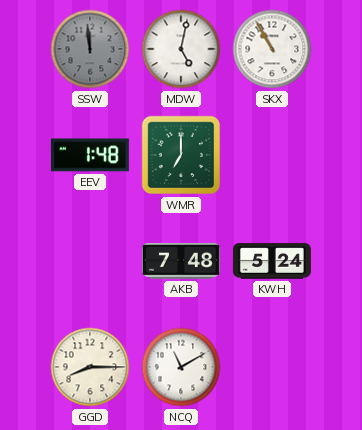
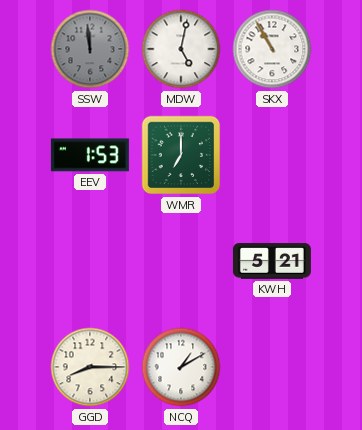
EEV: 1:48 -> 1:53
AKB: 7:48 -> none
KWH: 5:24 -> 5:21
NCQ: 11:10 -> 1:10
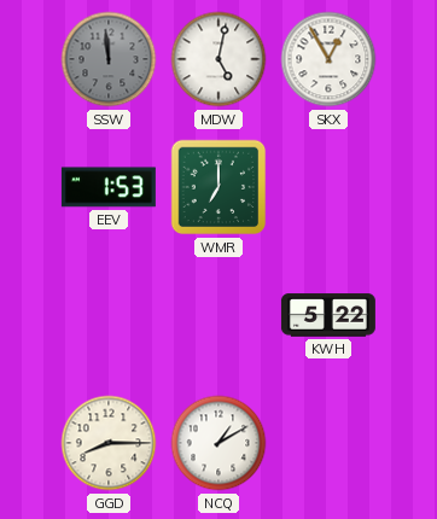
SKX: 10:55 -> 12:55
KWH: 5:21 -> 5:22
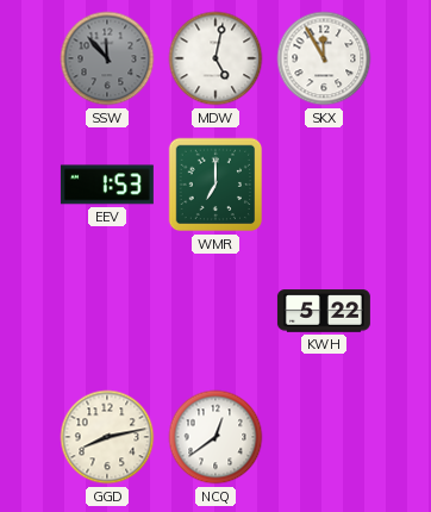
SSW: 11:59 -> 11:53
SKX: 12:55 -> 11:55
GGD: 8:15 -> 8:13
NCQ: 1:10 -> 12:39
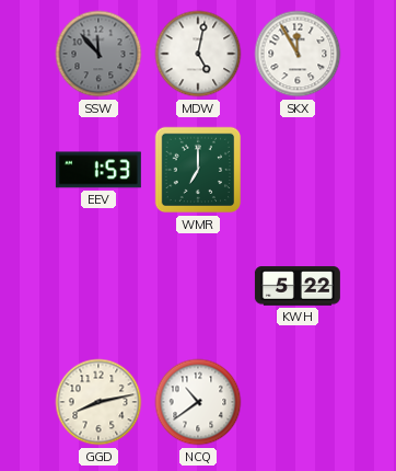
NCQ: 12:39 -> 10:39
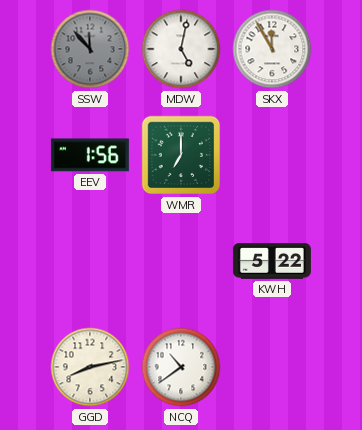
EEV: 1:53 -> 1:56
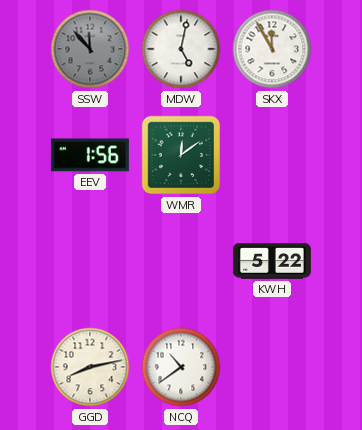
WMR: 7:00 -> 12:09
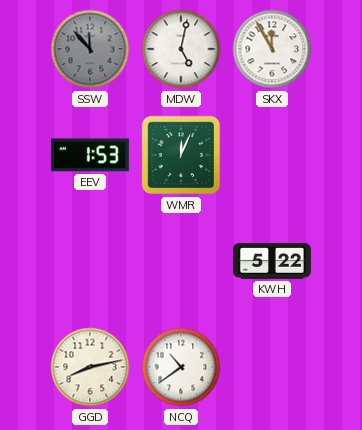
EEV: 1:56 -> 1:53
WMR: 12:09 -> 12:04
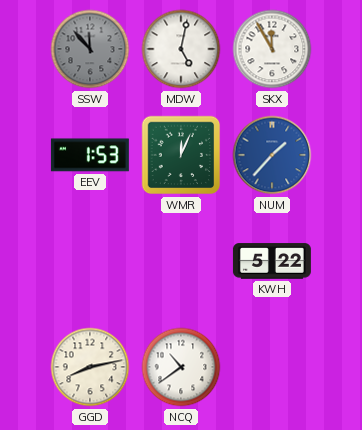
NUM: none -> 1:37
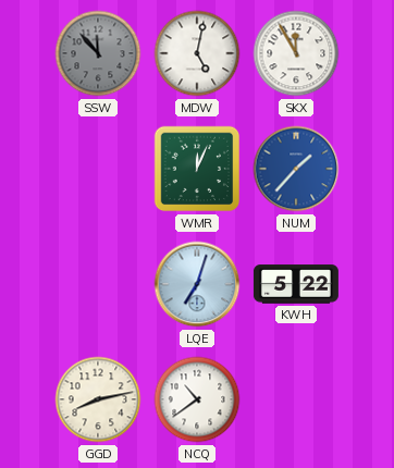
EEV: 1:53 -> none
LQE: none -> 7:03
